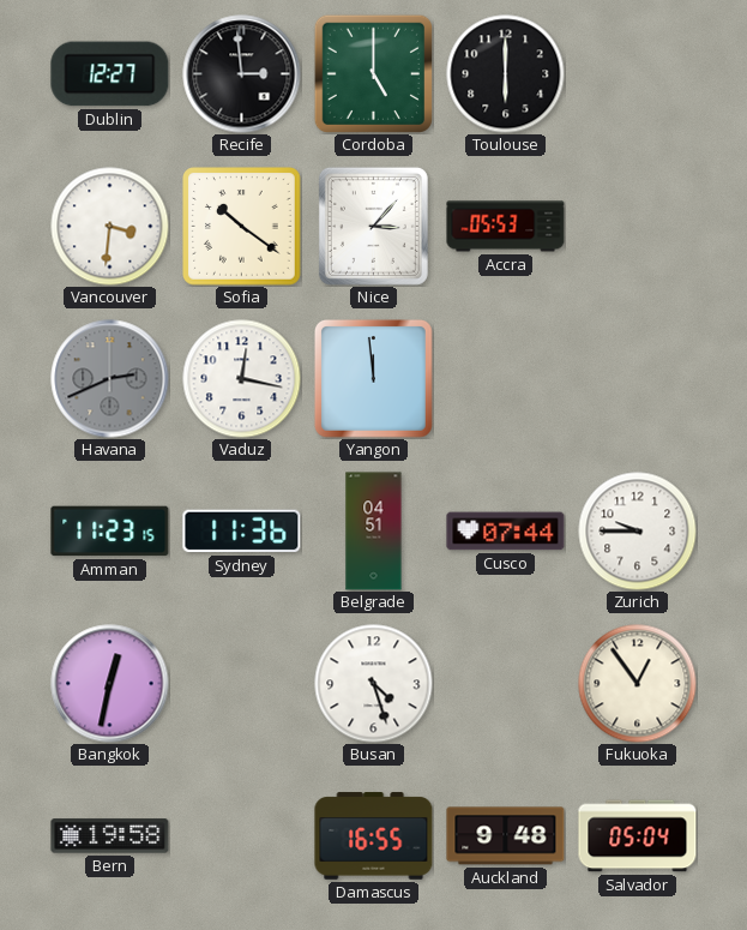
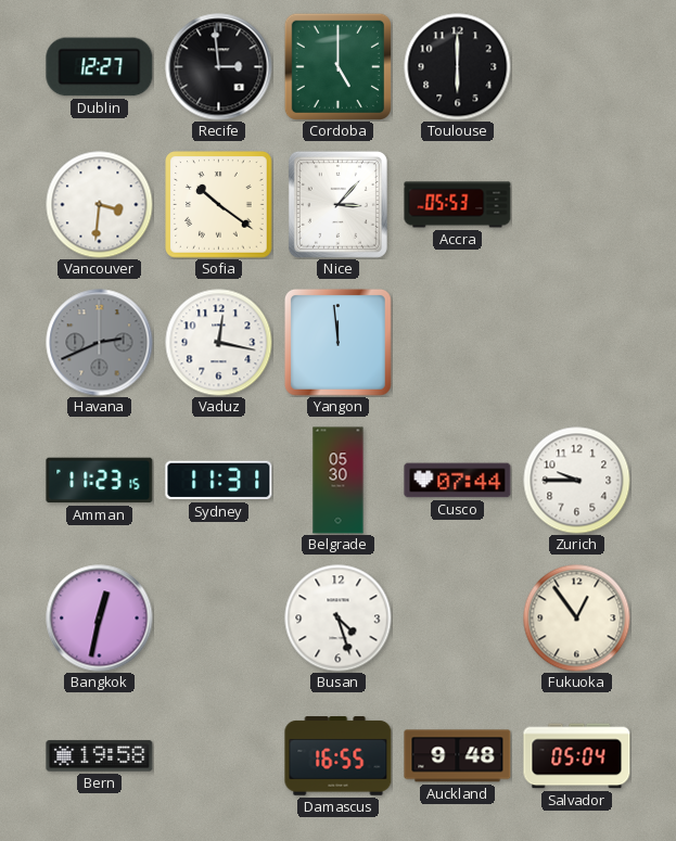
Sydney: 11:36 -> 11:31
Belgrade: 04:51 -> 05:30
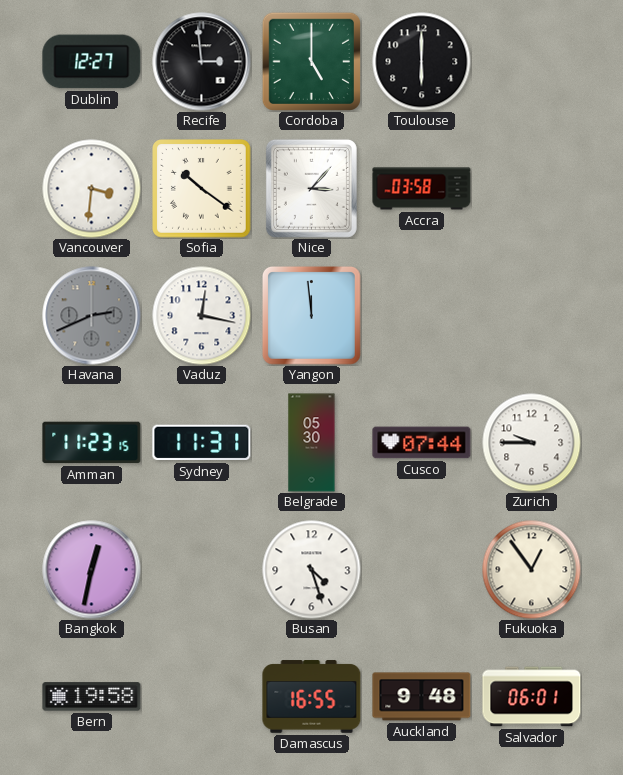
Accra: 05:53 -> 03:58
Salvador: 05:04 -> 06:01
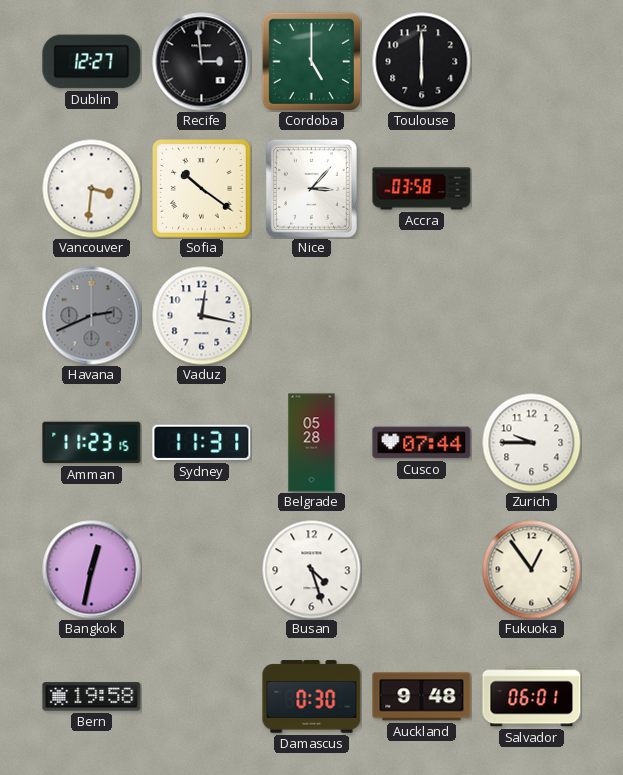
Yangon: 11:59 -> none
Belgrade: 05:30 -> 05:28
Damascus: 16:55 -> 0:30
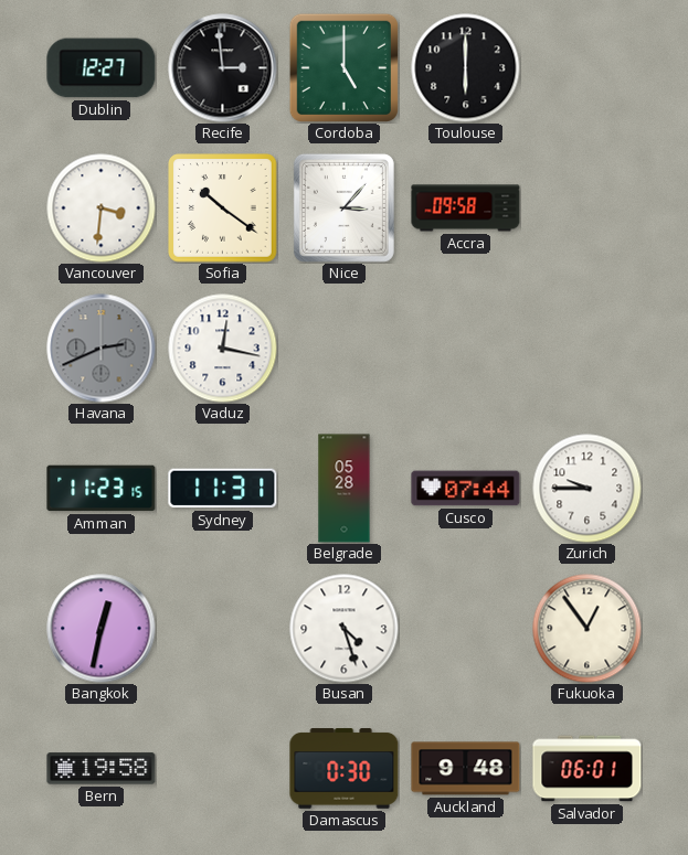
Accra: 03:58 -> 09:58
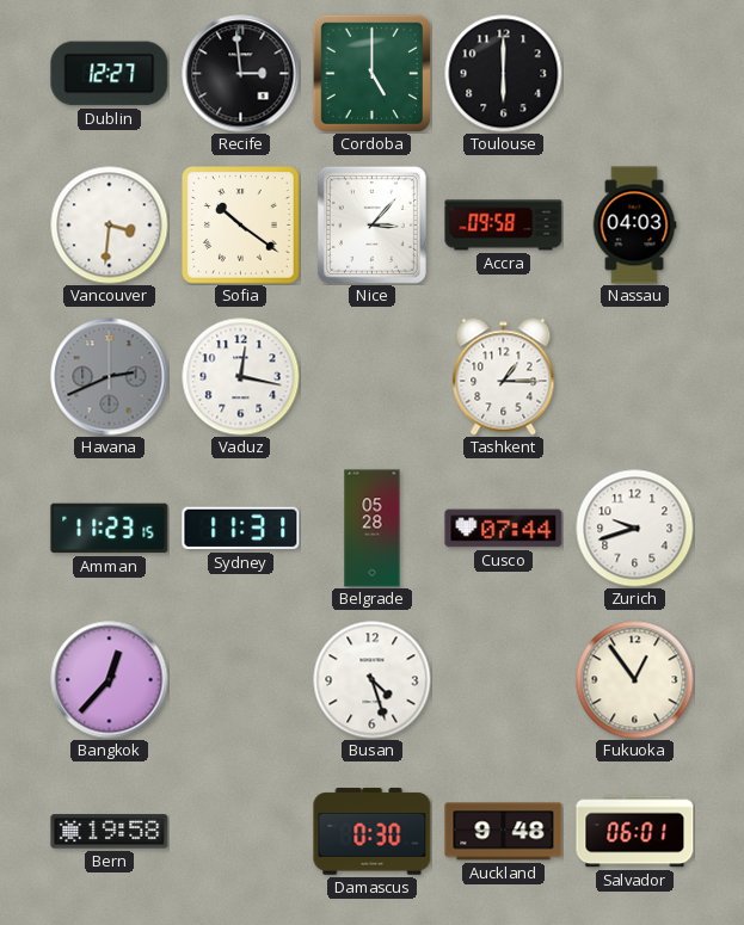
Nassau: none -> 04:03
Tashkent: none -> 1:15
Zurich: 9:45 -> 9:42
Bangkok: 12:32 -> 12:37
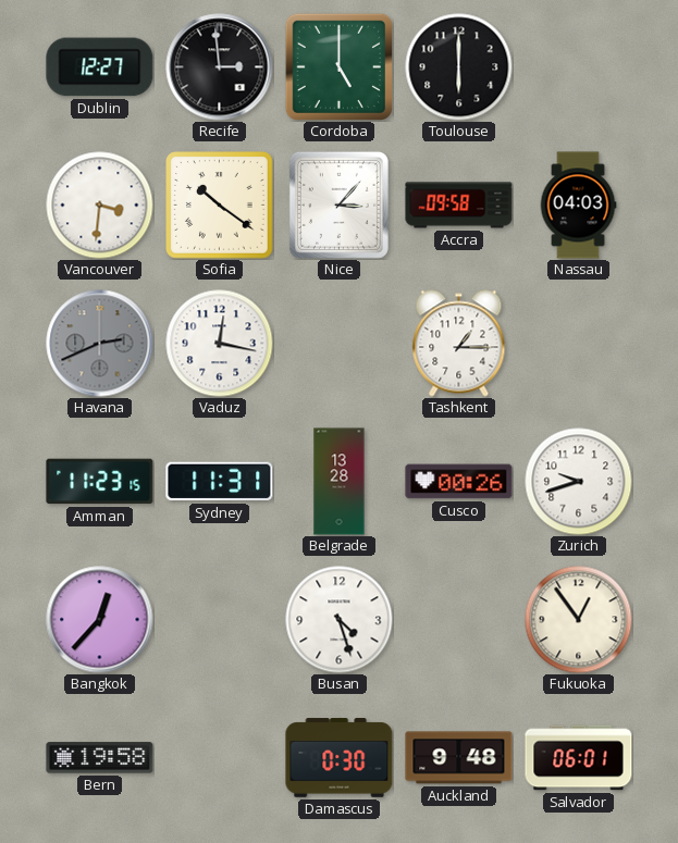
Belgrade: 05:28 -> 13:28
Cusco: 07:44 -> 00:26
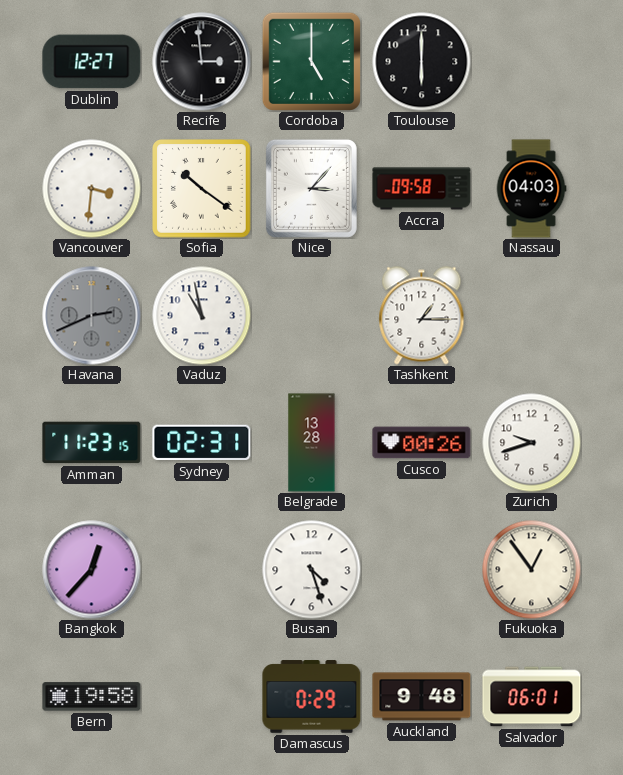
Vaduz: 12:17 -> 10:58
Sydney: 11:31 -> 02:31
Damascus: 0:30 -> 0:29
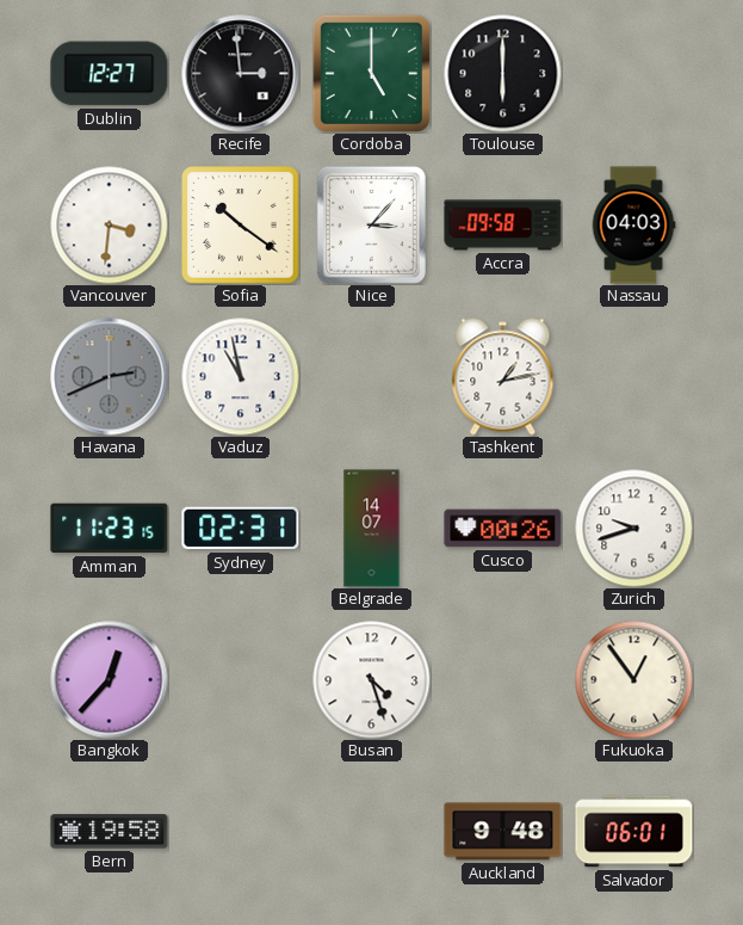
Tashkent: 1:15 -> 1:13
Belgrade: 13:28 -> 14:07
Damascus: 0:29 -> none
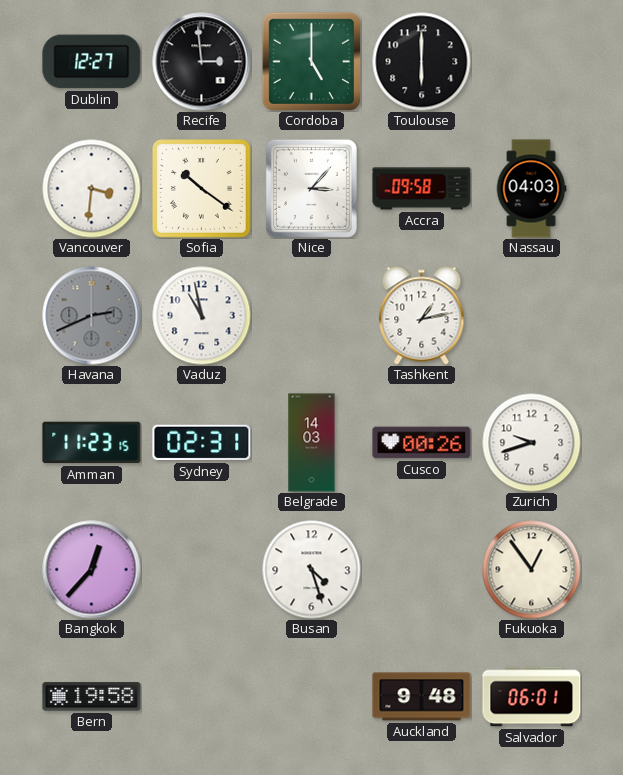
Belgrade: 14:07 -> 14:03
